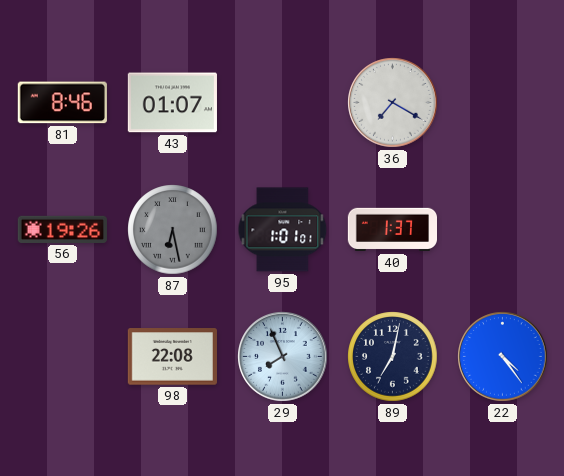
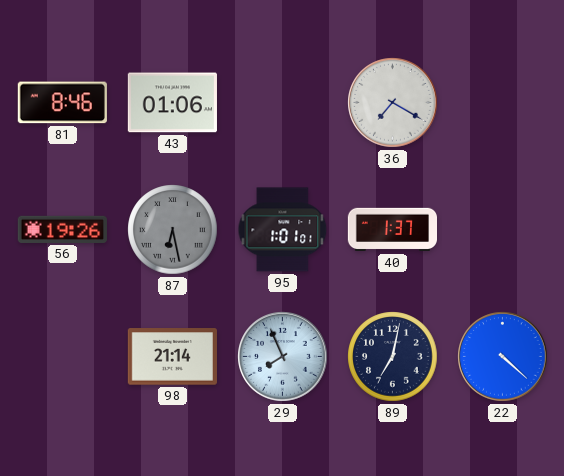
43: 01:07 -> 01:06
98: 22:08 -> 21:14
22: 4:24 -> 4:22
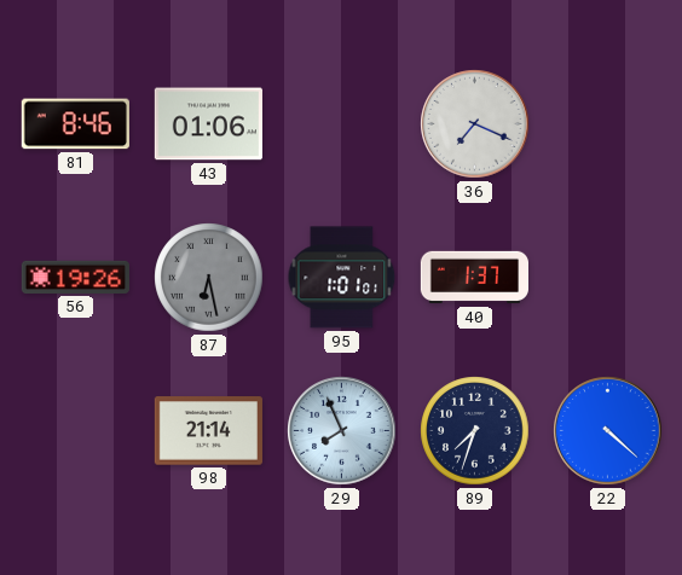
36: 7:20 -> 7:19
89: 7:02 -> 7:33
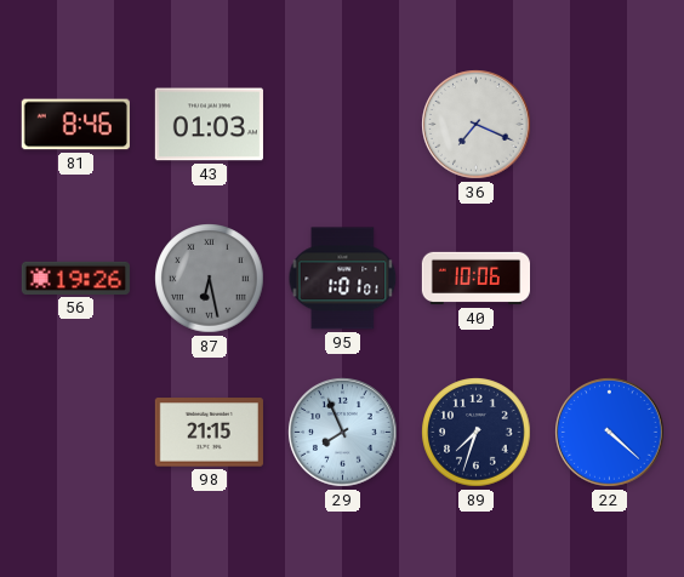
43: 01:06 -> 01:03
40: 1:37 -> 10:06
98: 21:14 -> 21:15
